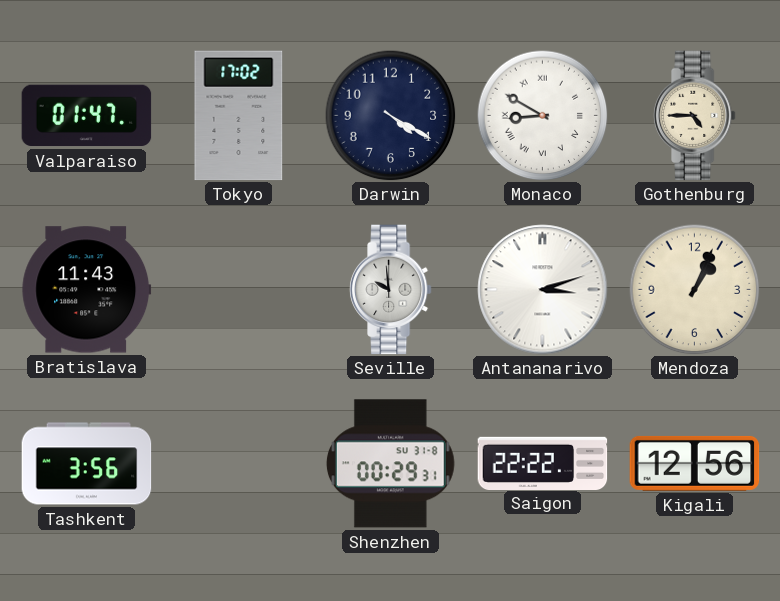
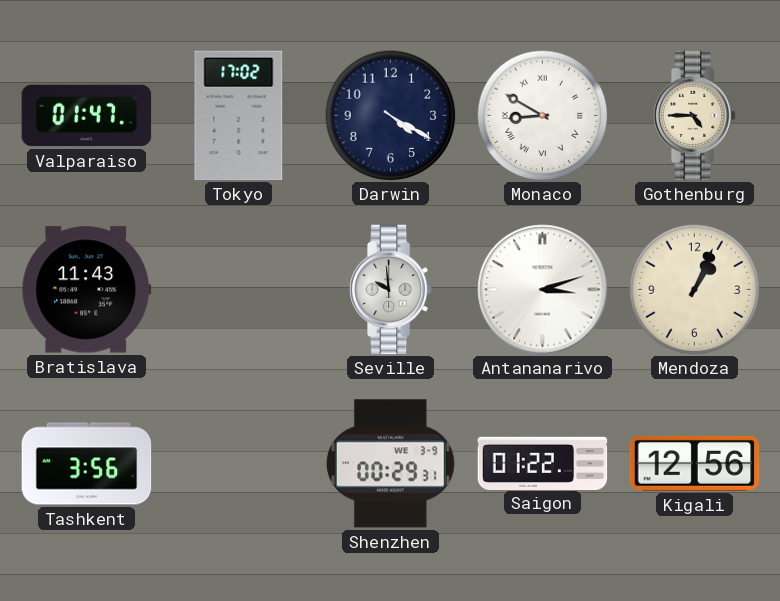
Shenzhen date: SU 31-8 -> WE 3-9
Saigon: 22:22 -> 01:22
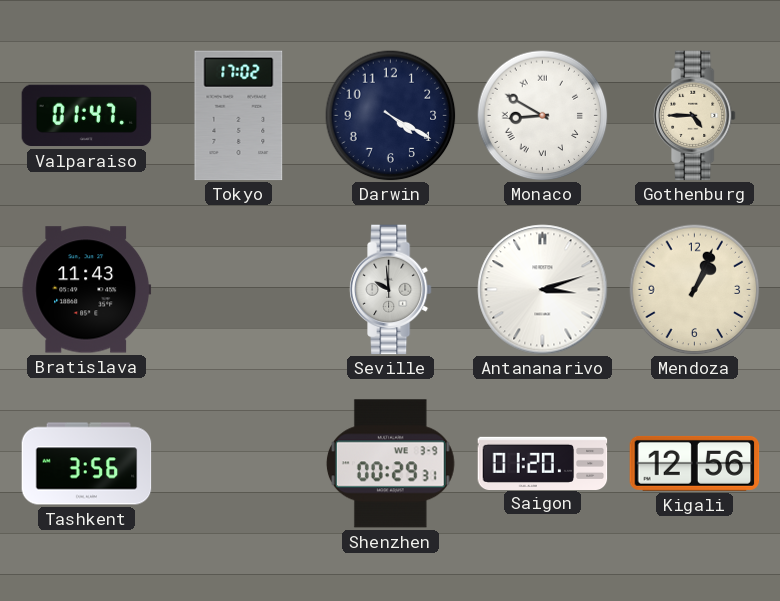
Saigon: 01:22 -> 01:20
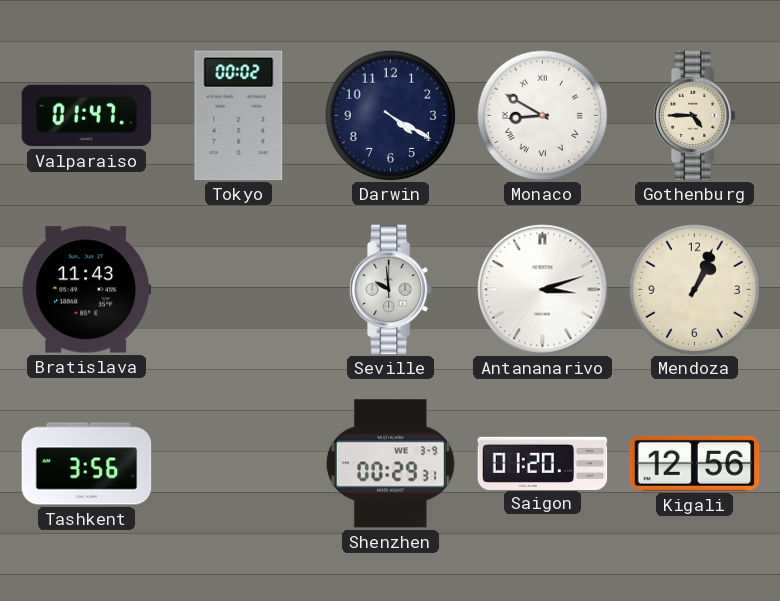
Tokyo: 17:02 -> 00:02
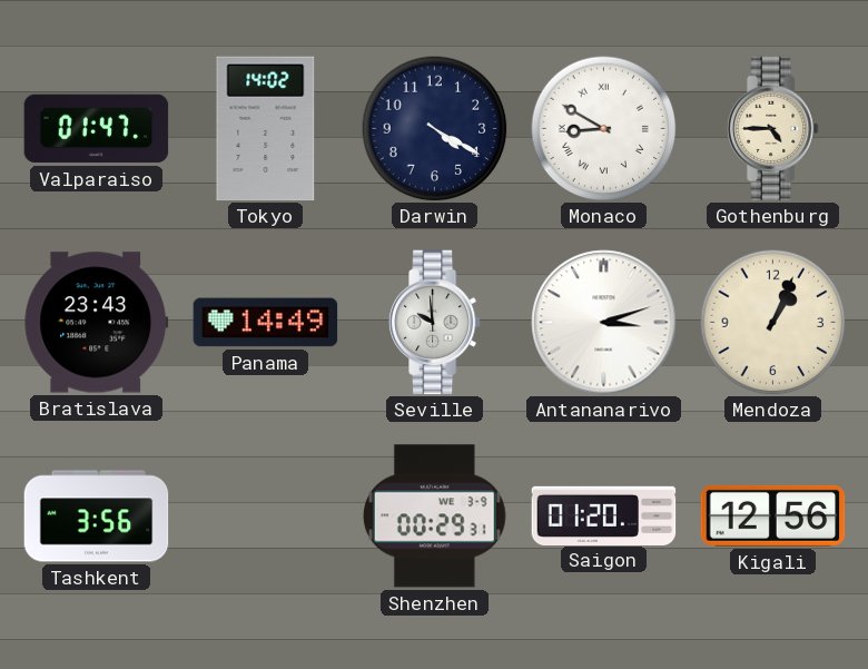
Tokyo: 00:02 -> 14:02
Bratislava: 11:43 -> 23:43
Panama: none -> 14:49
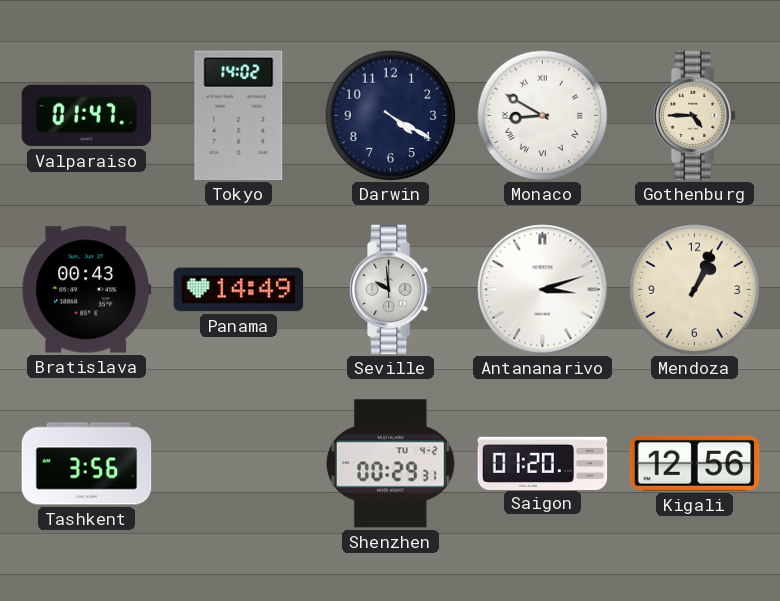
Bratislava: 23:43 -> 00:43
Shenzhen date: WE 3-9 -> TU 4-2
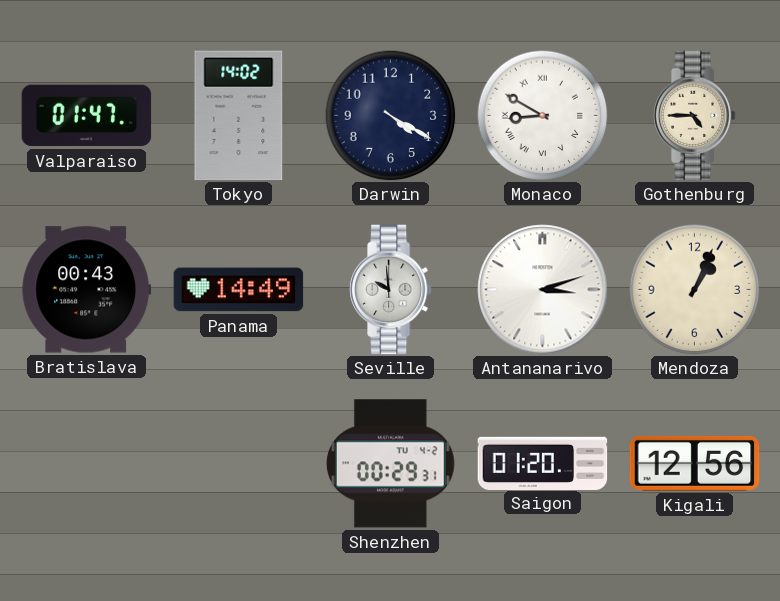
Tashkent: 3:56 -> none
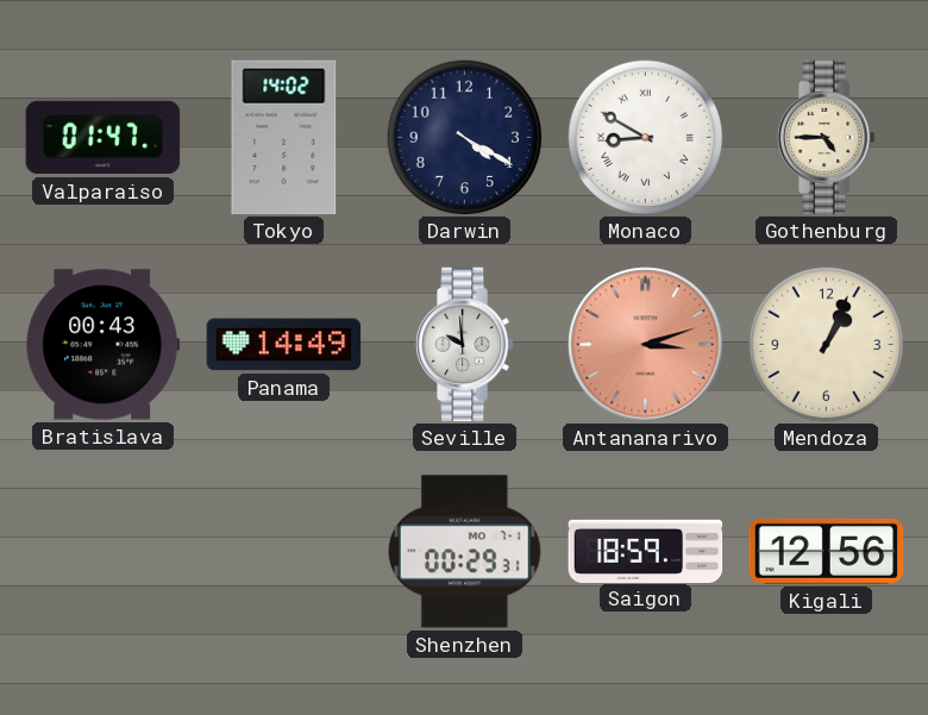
Antananarivo dial: white -> salmon
Shenzhen date: TU 4-2 -> MO 7-1
Saigon: 01:20 -> 18:59
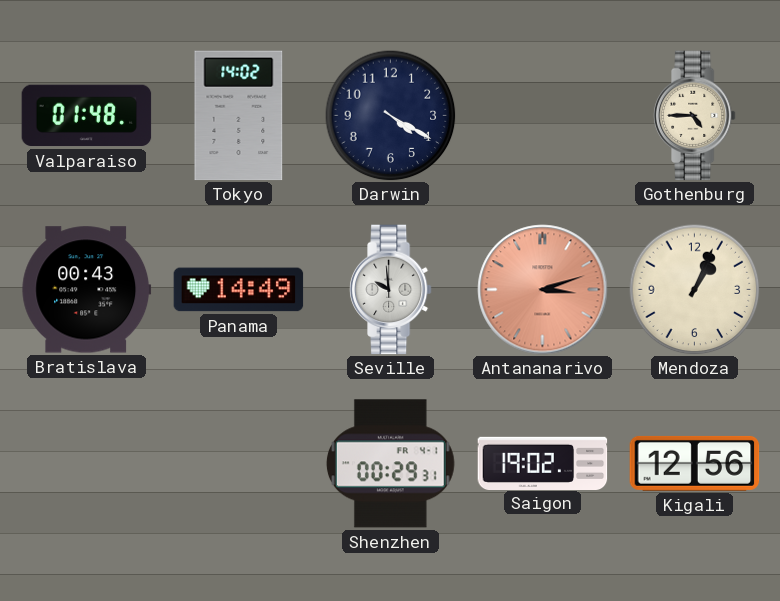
Valparaiso: 01:47 -> 01:48
Monaco: 8:50 -> none
Shenzhen date: MO 7-1 -> FR 4-1
Saigon: 18:59 -> 19:02
